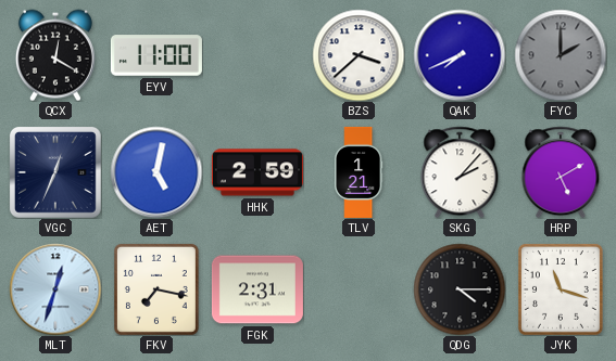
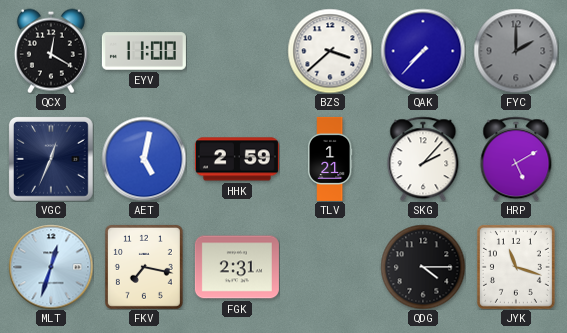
QAK: 7:41 -> 7:37
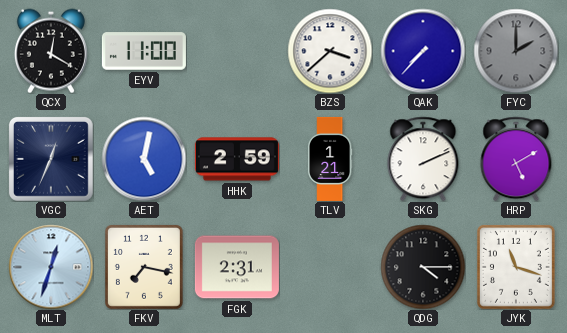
SKG: 2:07 -> 2:11
